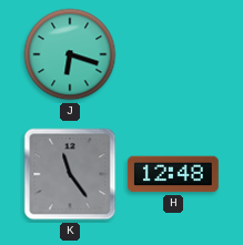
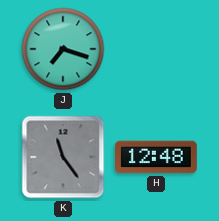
J: 6:18 -> 7:18
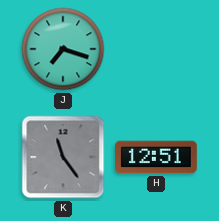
H: 12:48 -> 12:51
